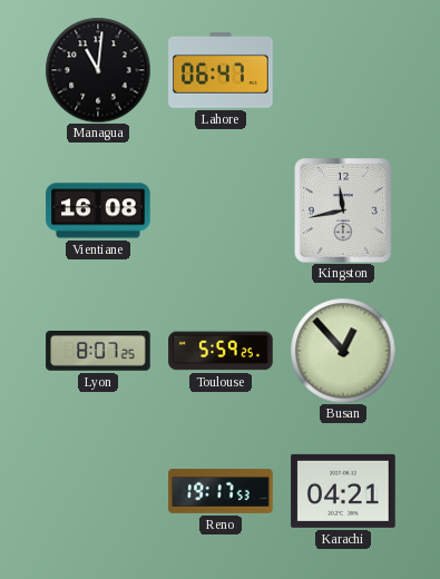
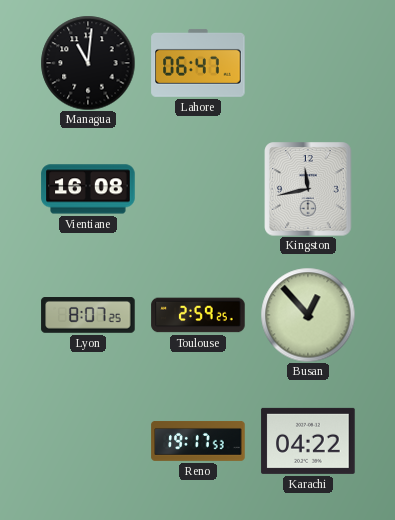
Toulouse: 5:59 -> 2:59
Karachi: 04:21 -> 04:22
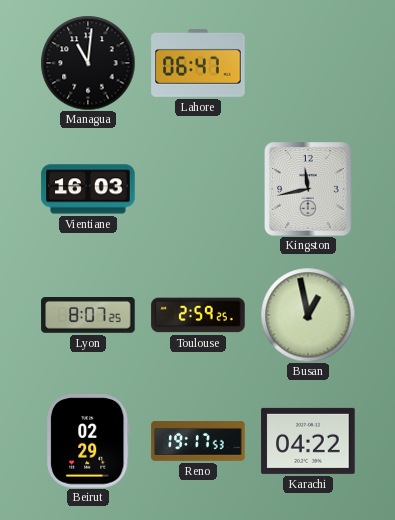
Vientiane: 16:08 -> 16:03
Busan: 12:53 -> 12:58
Beirut: none -> 02:29
